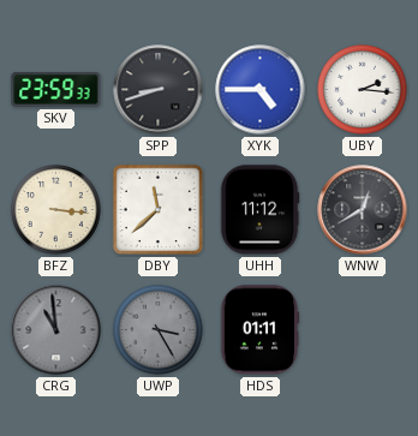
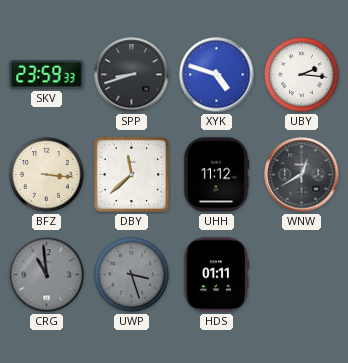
XYK: 4:45 -> 4:48
UWP: 3:25 -> 3:27
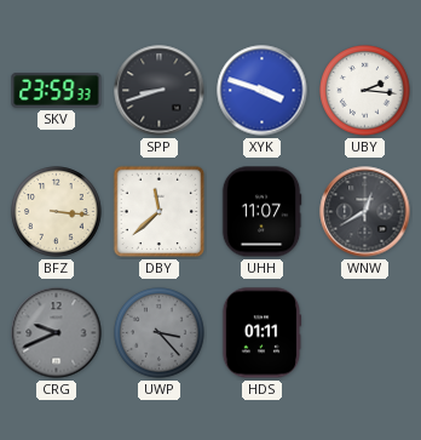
XYK: 4:48 -> 3:48
UHH: 11:12 -> 11:07
CRG: 10:59 -> 9:41
UWP: 3:27 -> 3:23
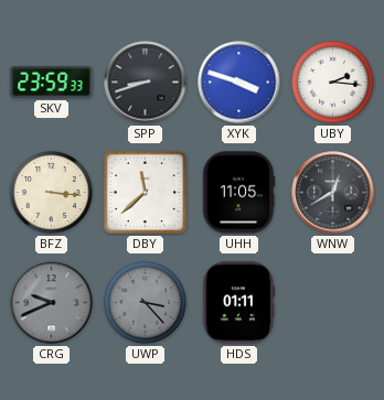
UHH: 11:07 -> 11:05
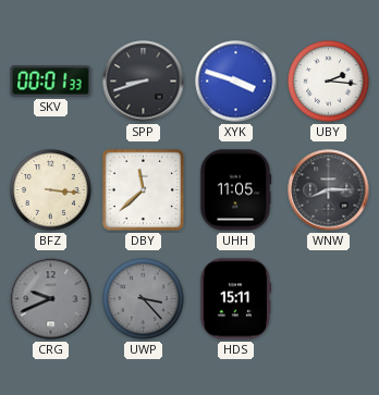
SKV: 23:59 -> 00:01
WNW: 12:40 -> 8:15
HDS: 01:11 -> 15:11
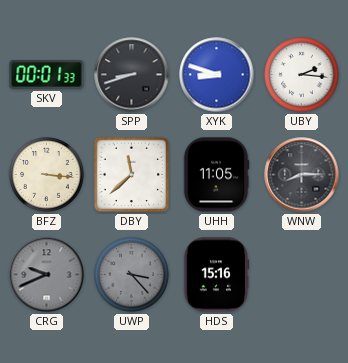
XYK: 3:48 -> 8:48
HDS: 15:11 -> 15:16
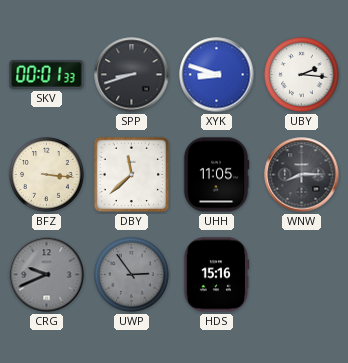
UWP: 3:23 -> 2:54
